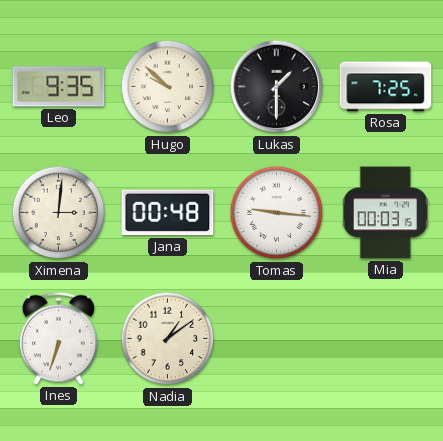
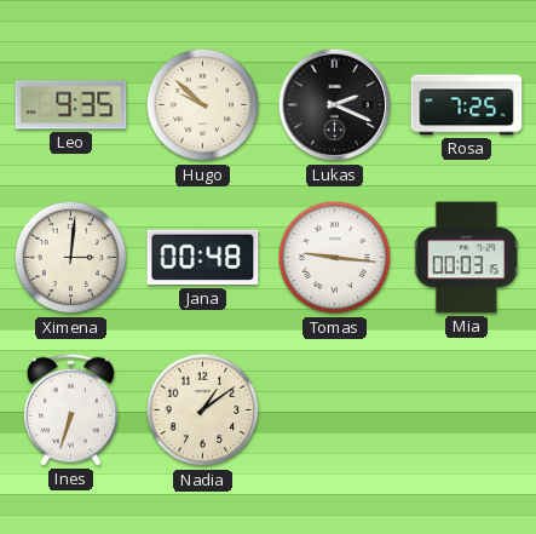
Lukas: 1:30 -> 2:19
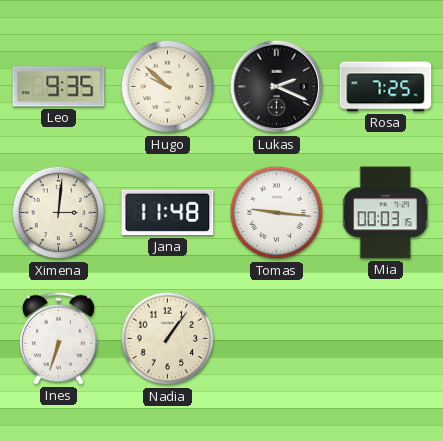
Jana: 00:48 -> 11:48
Nadia: 1:09 -> 1:06
